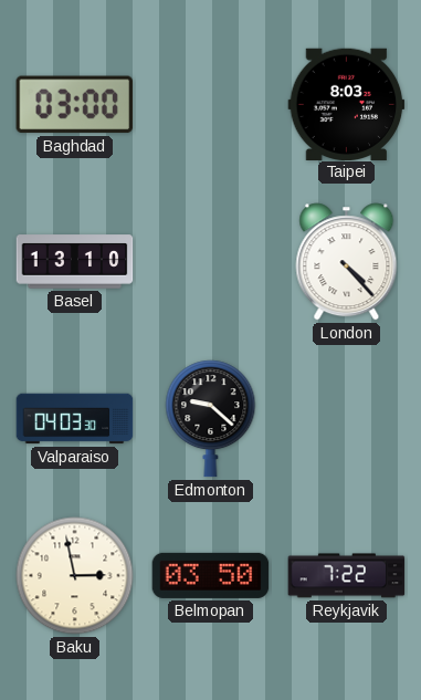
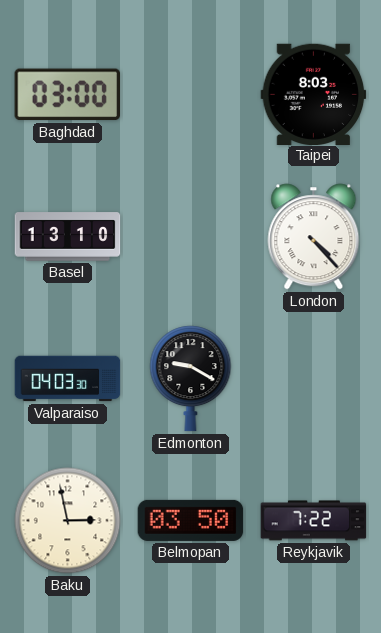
Edmonton: 9:22 -> 9:20
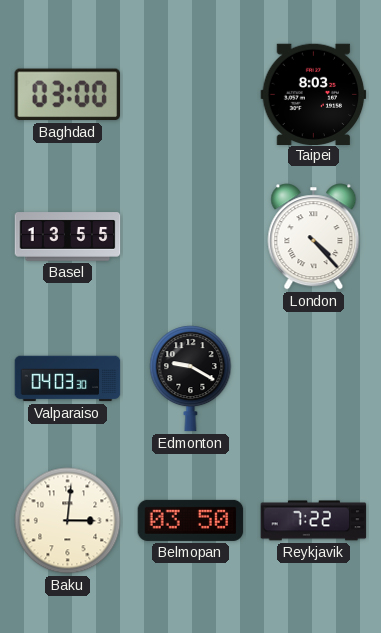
Basel: 13:10 -> 13:55
Baku: 2:58 -> 3:01
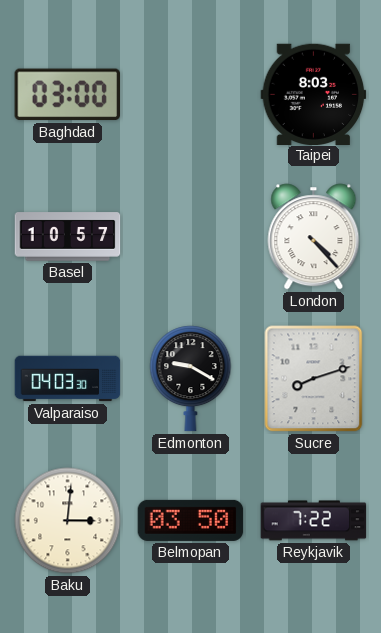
Basel: 13:55 -> 10:57
Sucre: none -> 8:12
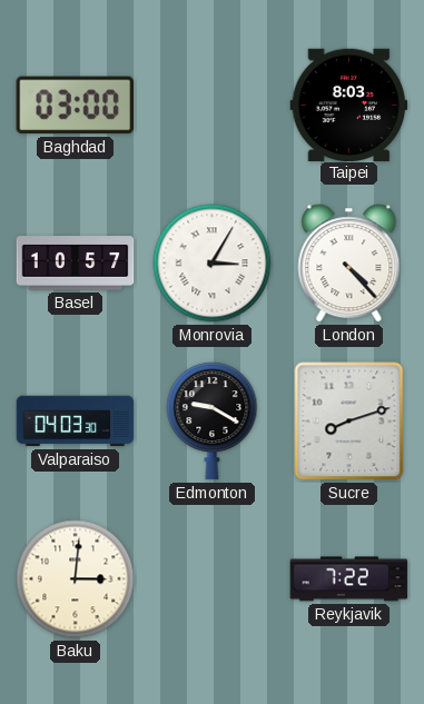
Monrovia: none -> 3:05
Belmopan: 03:50 -> none
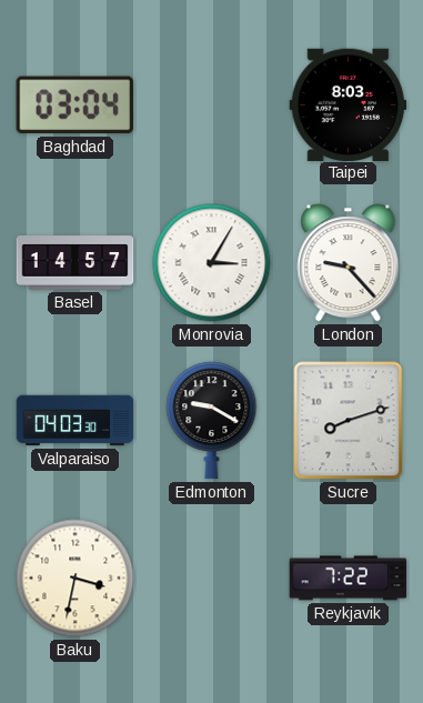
Baghdad: 03:00 -> 03:04
Basel: 10:57 -> 14:57
London: 4:23 -> 9:23
Baku: 3:01 -> 3:32
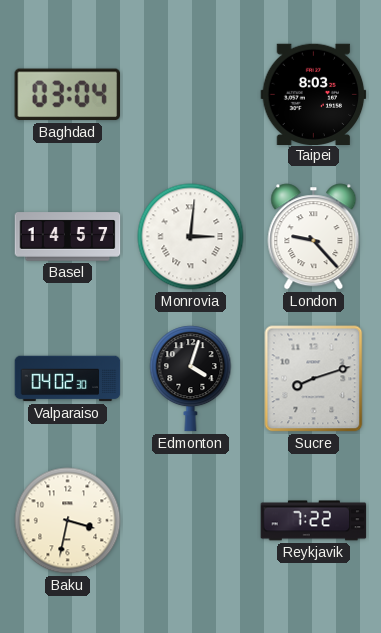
Monrovia: 3:05 -> 3:01
Valparaiso: 04:03 -> 04:02
Edmonton: 9:20 -> 4:03
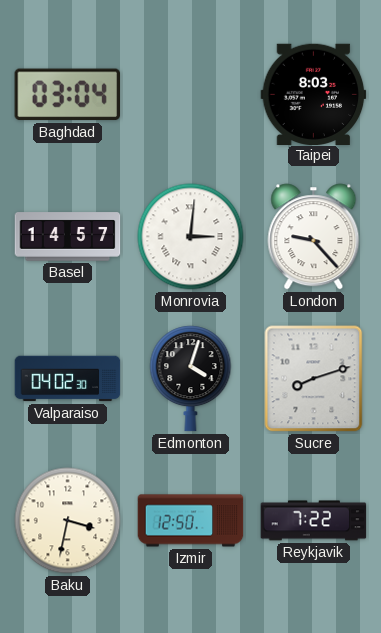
Izmir: none -> 12:50
